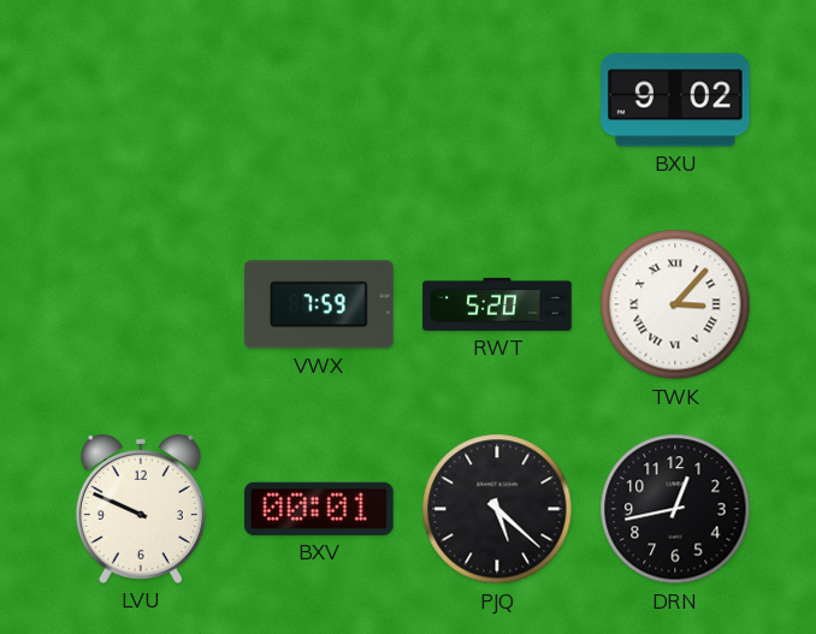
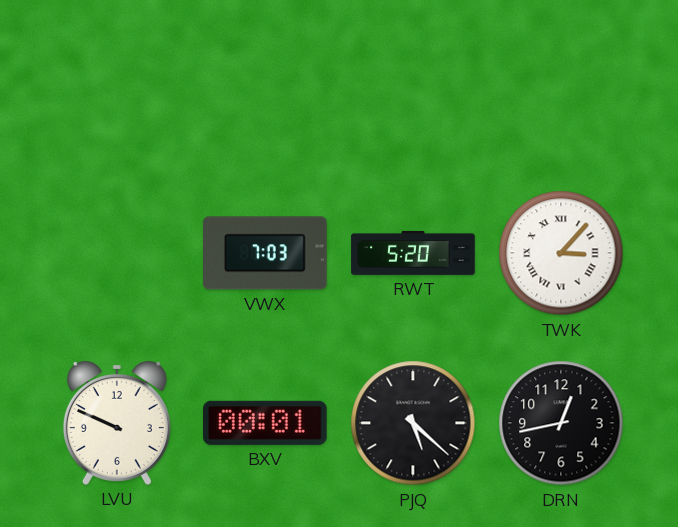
BXU: 9:02 -> none
VWX: 7:59 -> 7:03
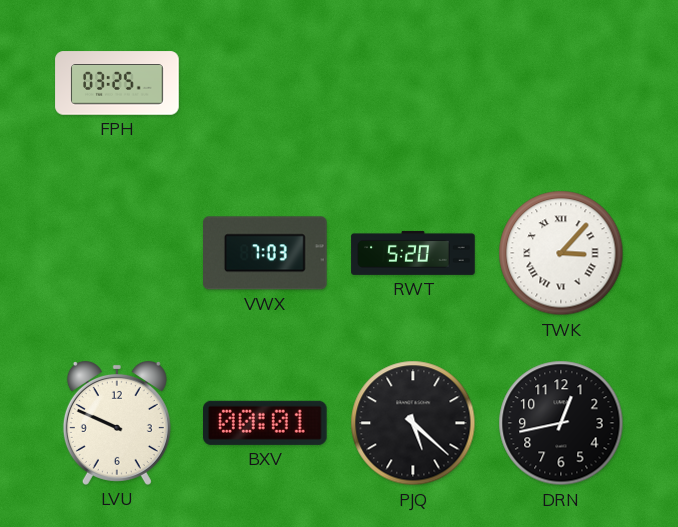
FPH: none -> 03:25
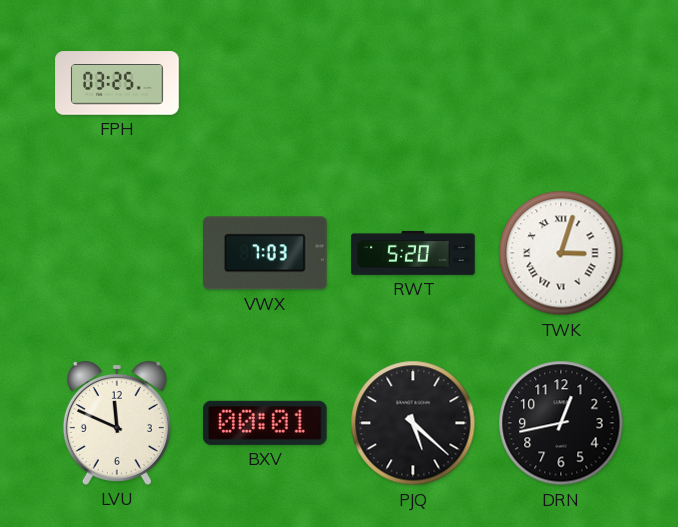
TWK: 3:07 -> 3:03
LVU: 9:49 -> 11:49
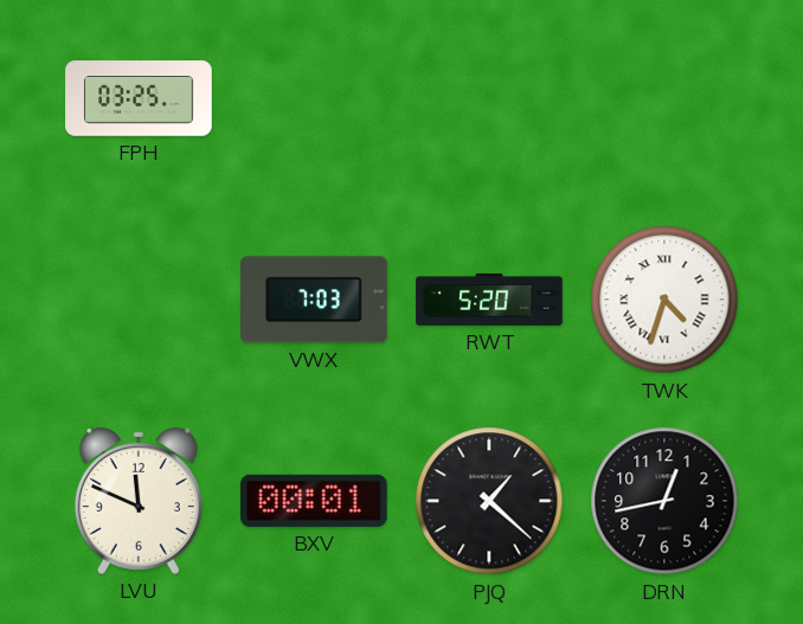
TWK: 3:03 -> 4:33
PJQ: 5:22 -> 1:22
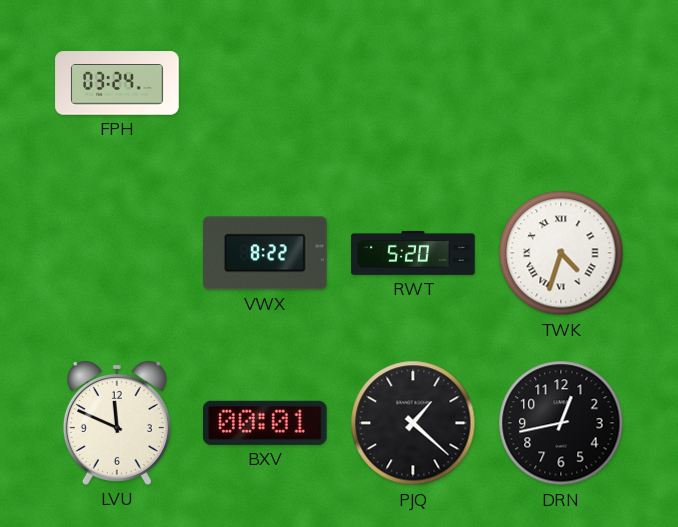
FPH: 03:25 -> 03:24
VWX: 7:03 -> 8:22
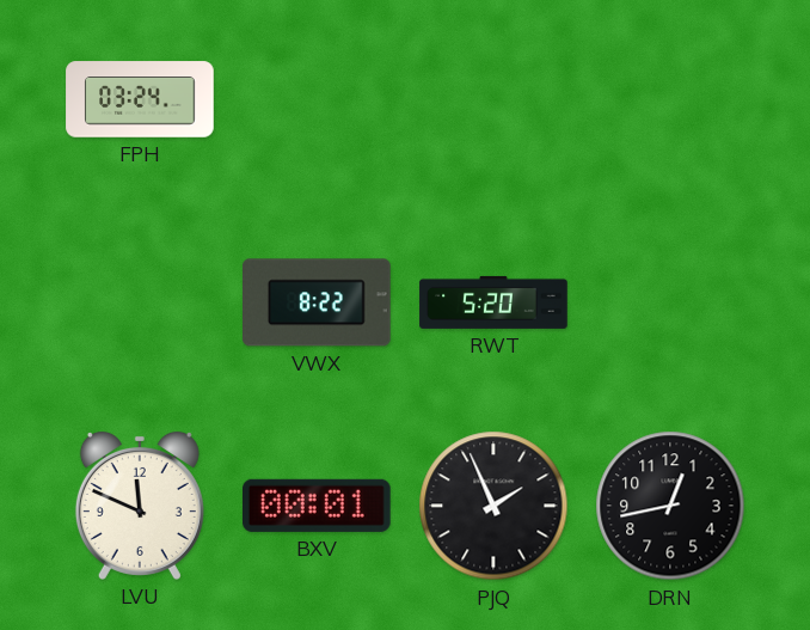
TWK: 4:33 -> none
PJQ: 1:22 -> 1:56
